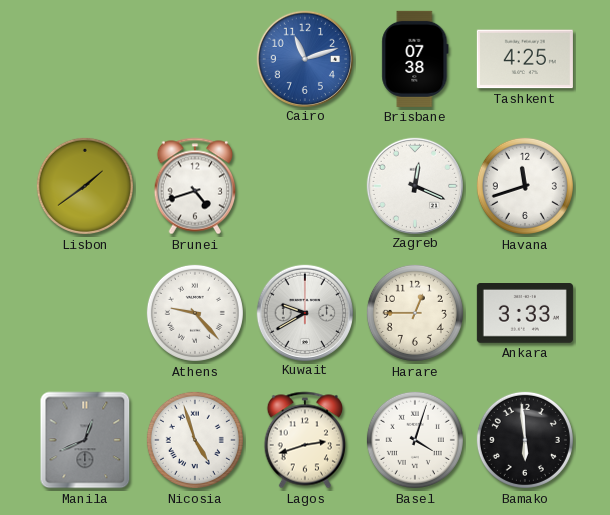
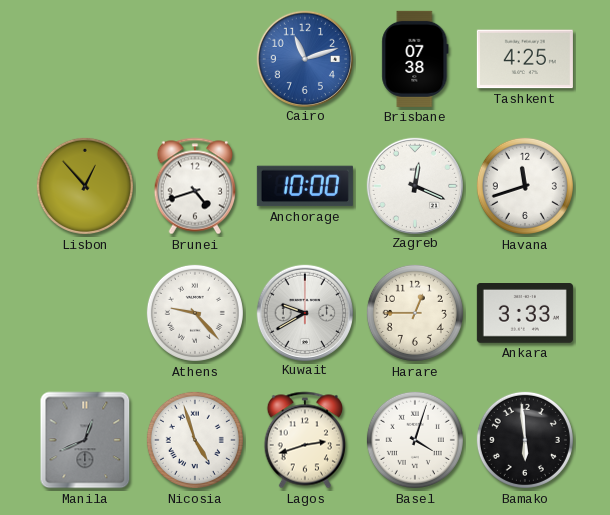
Lisbon: 1:39 -> 12:53
Anchorage: none -> 10:00
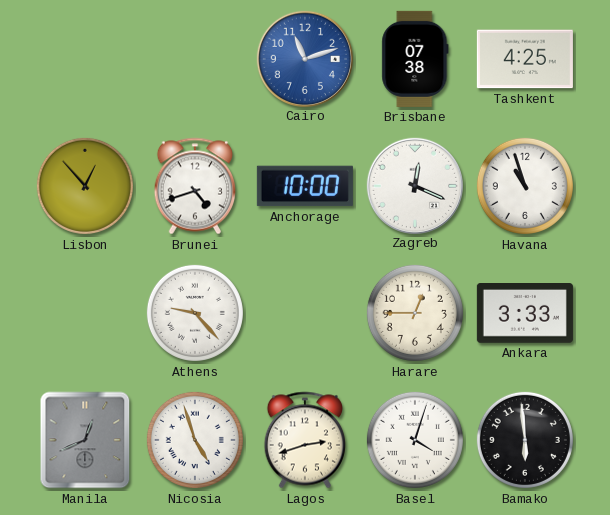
Havana: 11:42 -> 10:57
Kuwait: 9:40 -> none
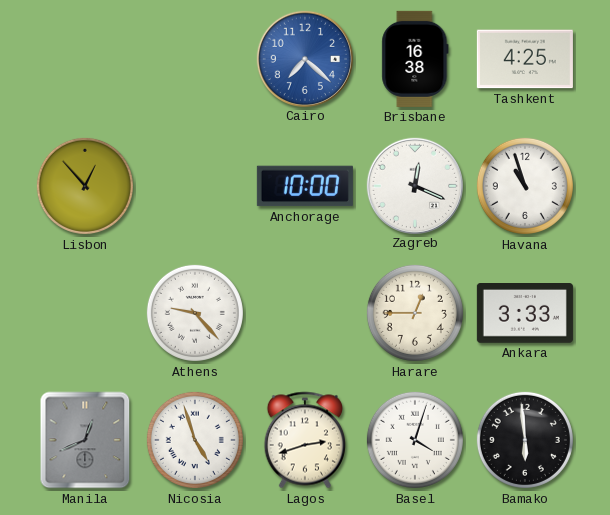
Cairo: 11:12 -> 7:22
Brisbane: 07:38 -> 16:38
Brunei: 4:42 -> none
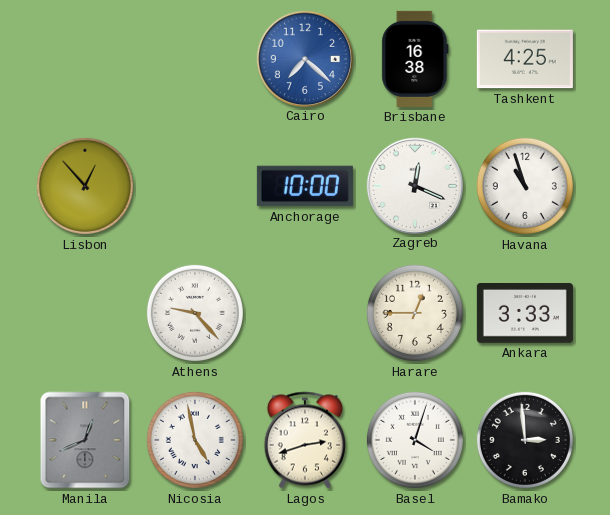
Nicosia: 4:57 -> 4:58
Bamako: 5:59 -> 2:59
